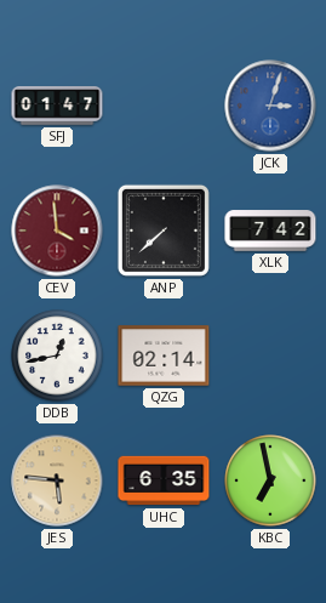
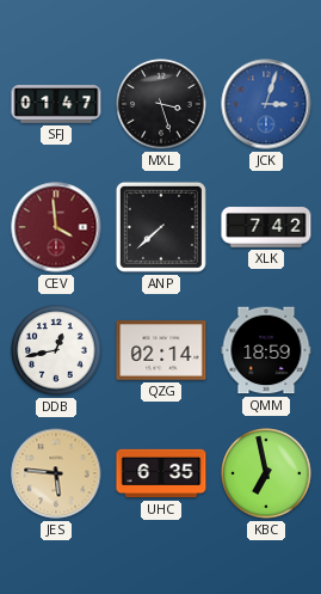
MXL: none -> 3:27
QMM: none -> 18:59
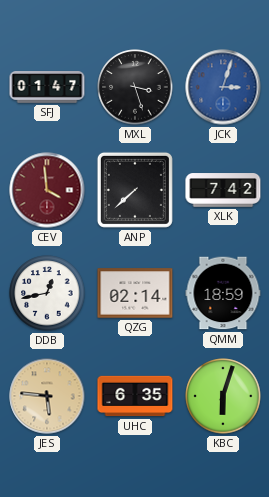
KBC: 6:58 -> 6:03
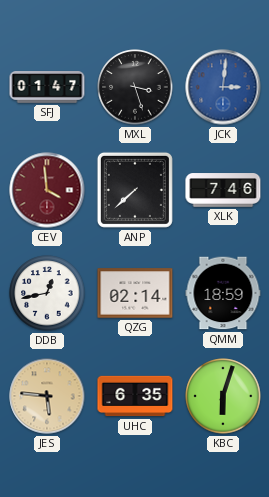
JCK: 3:03 -> 3:01
XLK: 7:42 -> 7:46
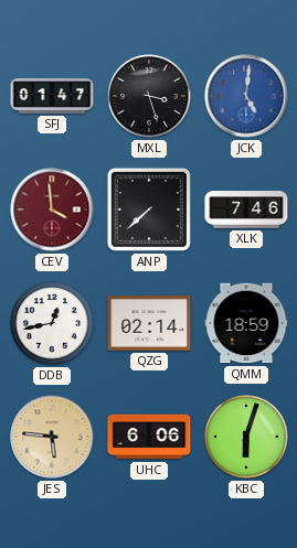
JCK: 3:01 -> 5:01
UHC: 6:35 -> 6:06
